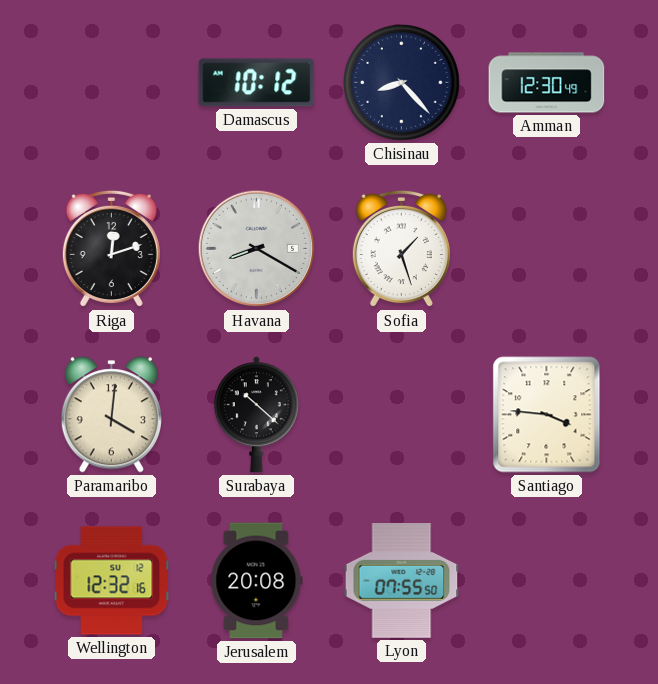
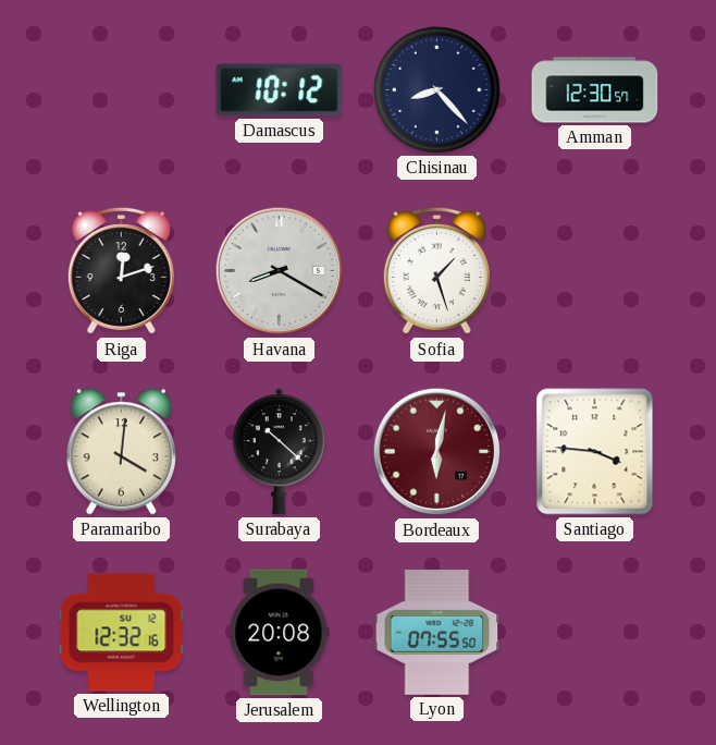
Amman: 12:30:49 -> 12:30:57
Bordeaux: none -> 6:02
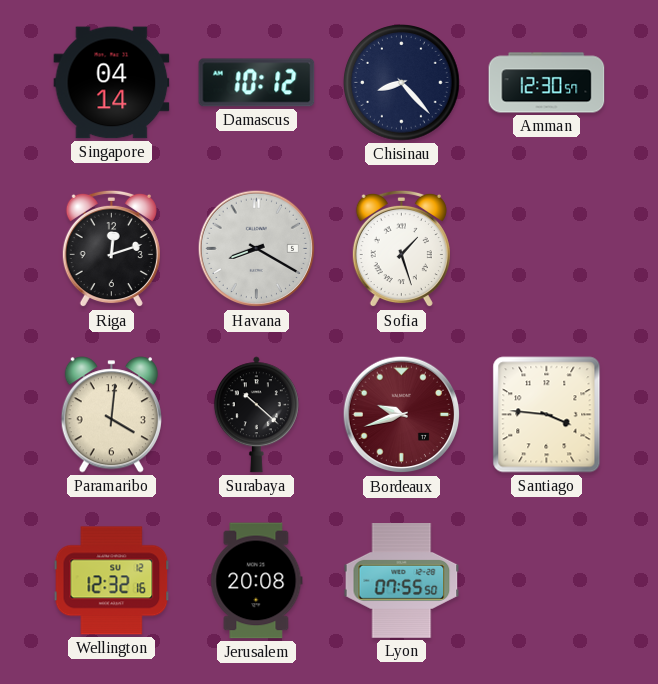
Singapore: none -> 04:14
Bordeaux: 6:02 -> 9:42
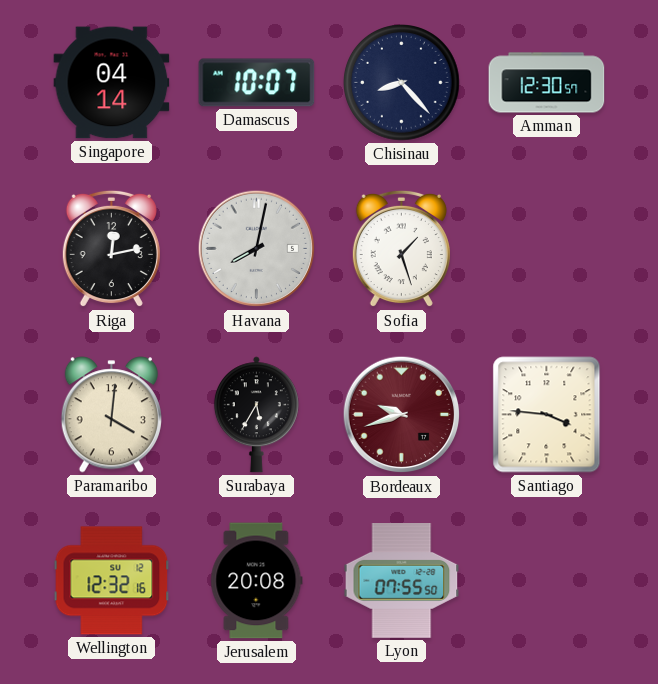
Damascus: 10:12 -> 10:07
Riga: 12:12 -> 12:13
Havana: 8:20 -> 8:02
Surabaya: 10:22 -> 5:35
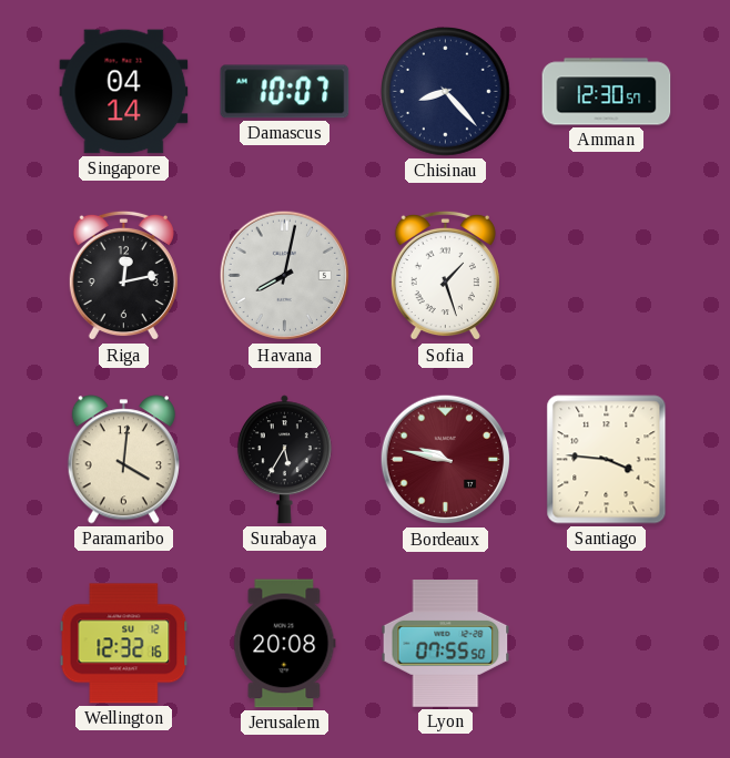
Bordeaux: 9:42 -> 9:47
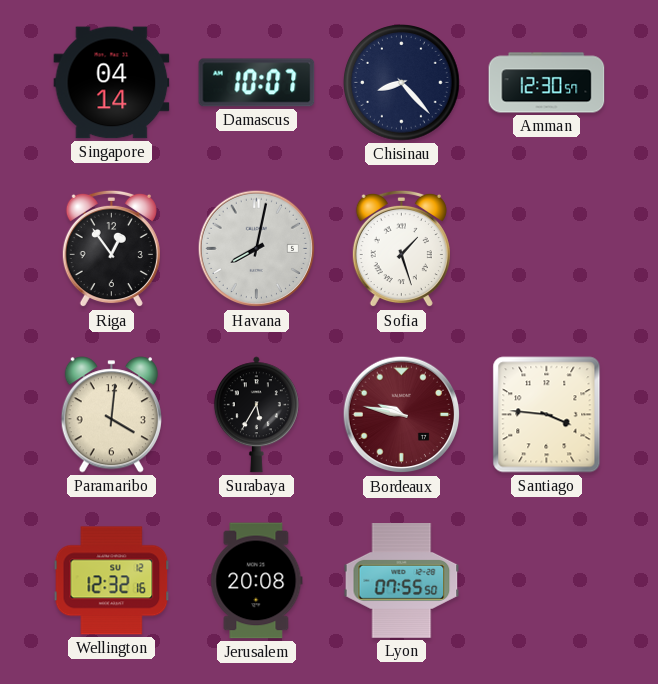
Riga: 12:13 -> 12:54
